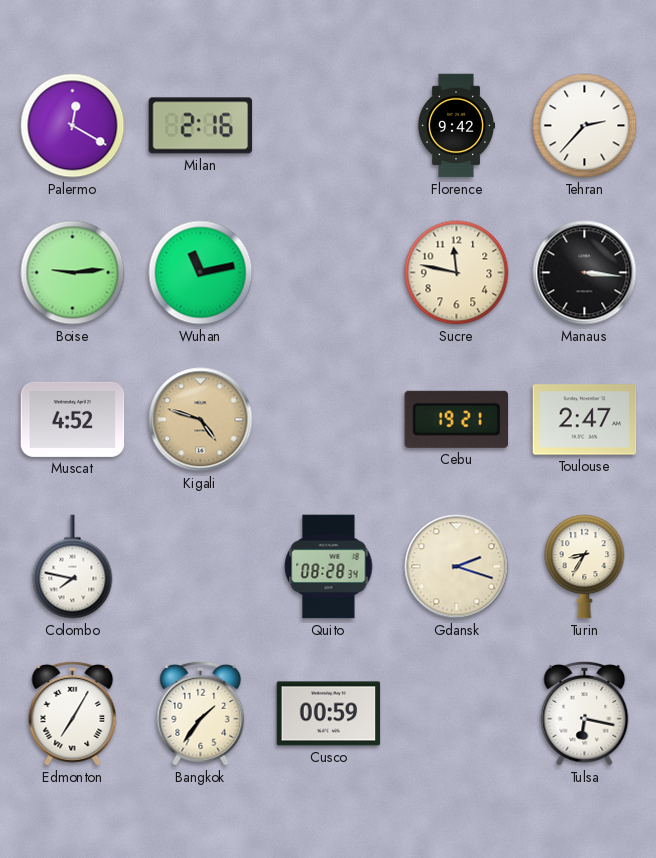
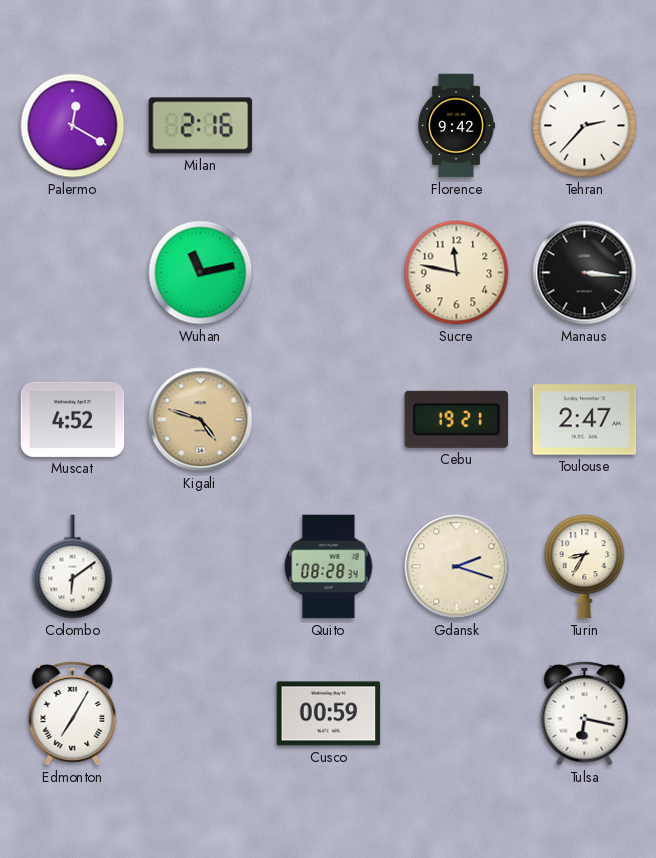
Boise: 9:14 -> none
Colombo: 7:47 -> 6:09
Bangkok: 1:36 -> none
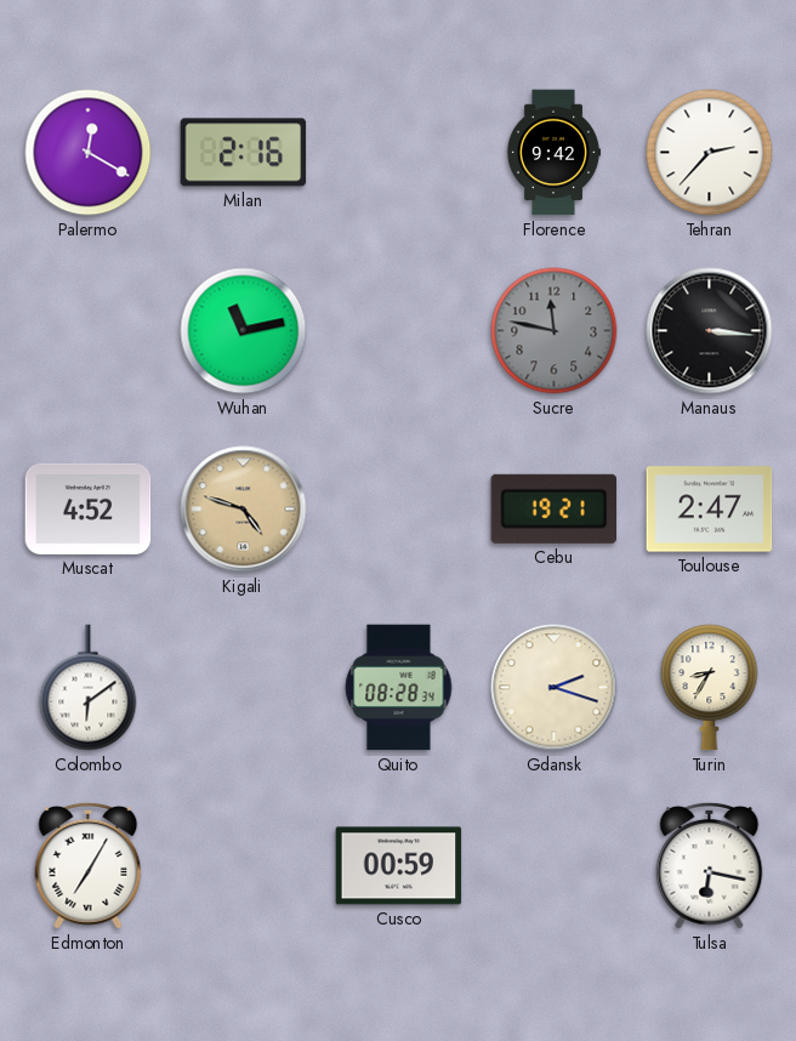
Sucre dial: cream -> grey
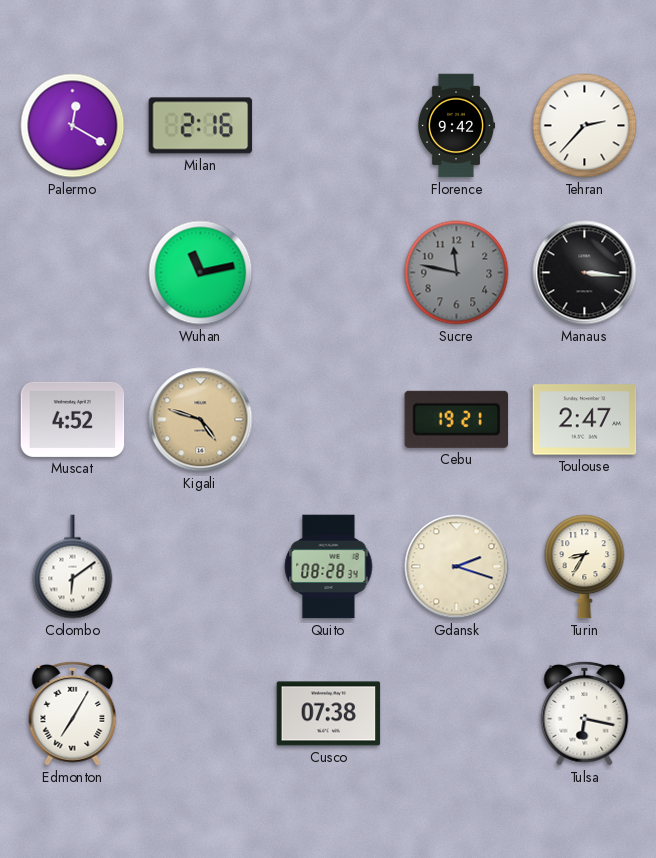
Cusco: 00:59 -> 07:38
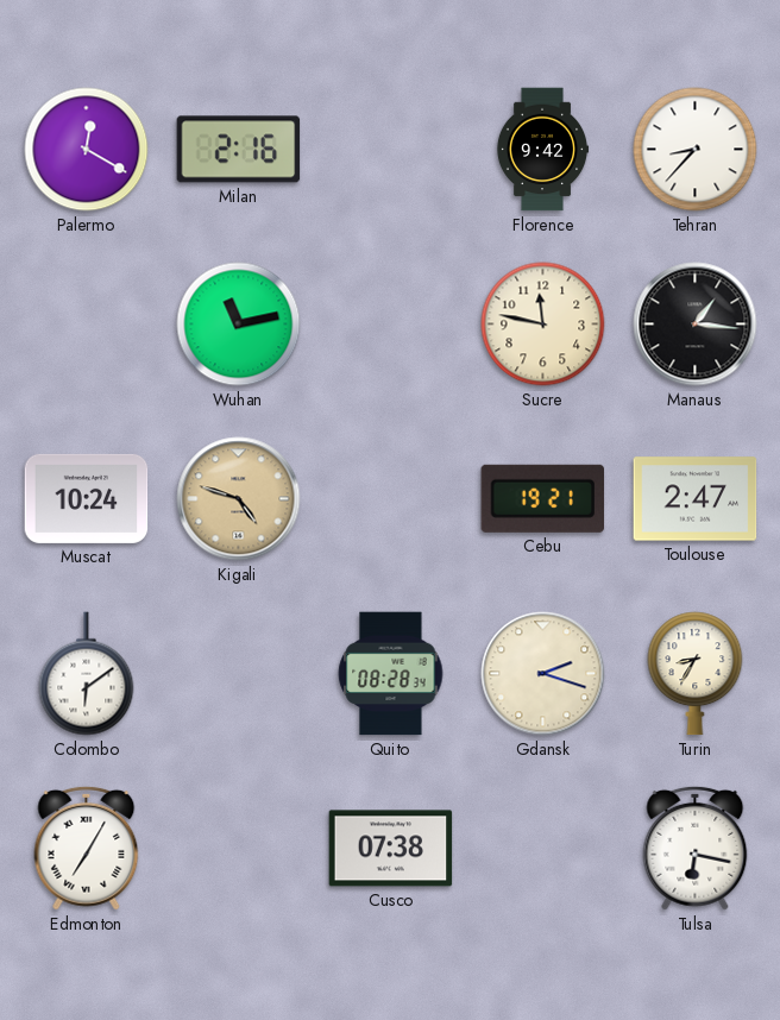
Tehran: 2:37 -> 8:37
Sucre dial: grey -> cream
Manaus: 3:16 -> 1:16
Muscat: 4:52 -> 10:24
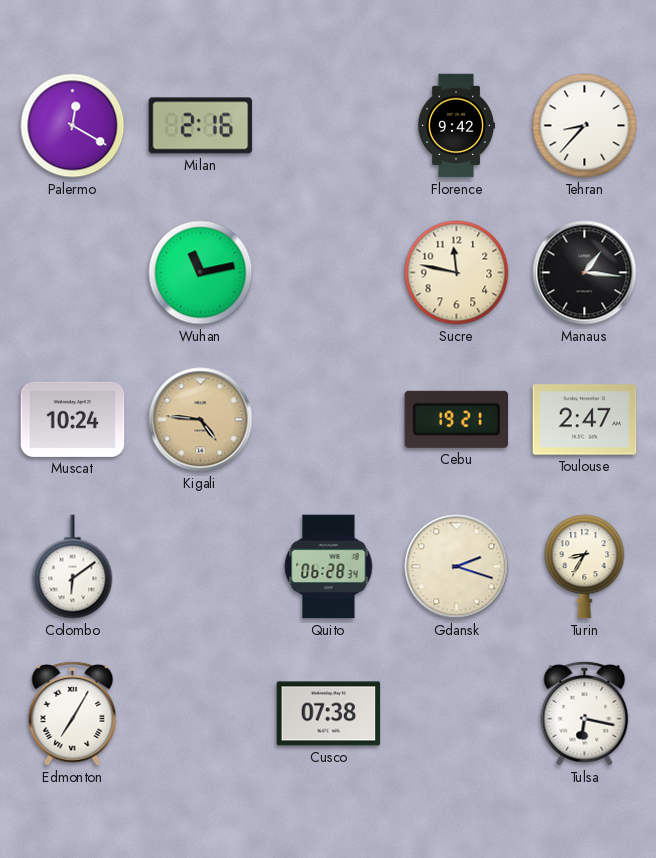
Kigali: 4:48 -> 4:46
Quito: 08:28 -> 06:28
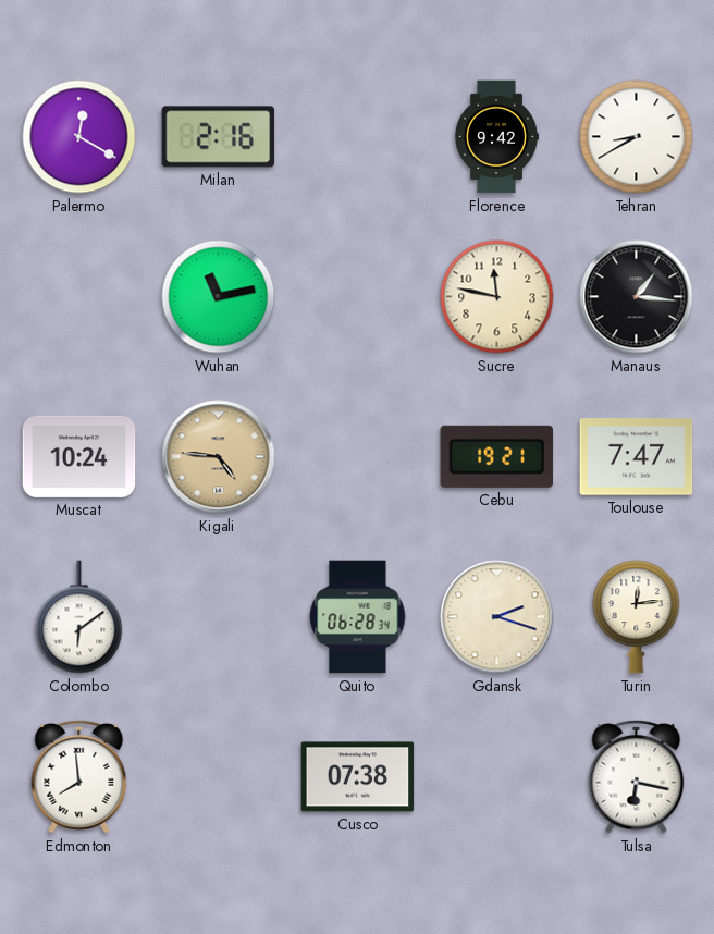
Tehran: 8:37 -> 8:40
Toulouse: 2:47 -> 7:47
Turin: 8:35 -> 12:14
Edmonton: 7:05 -> 7:59
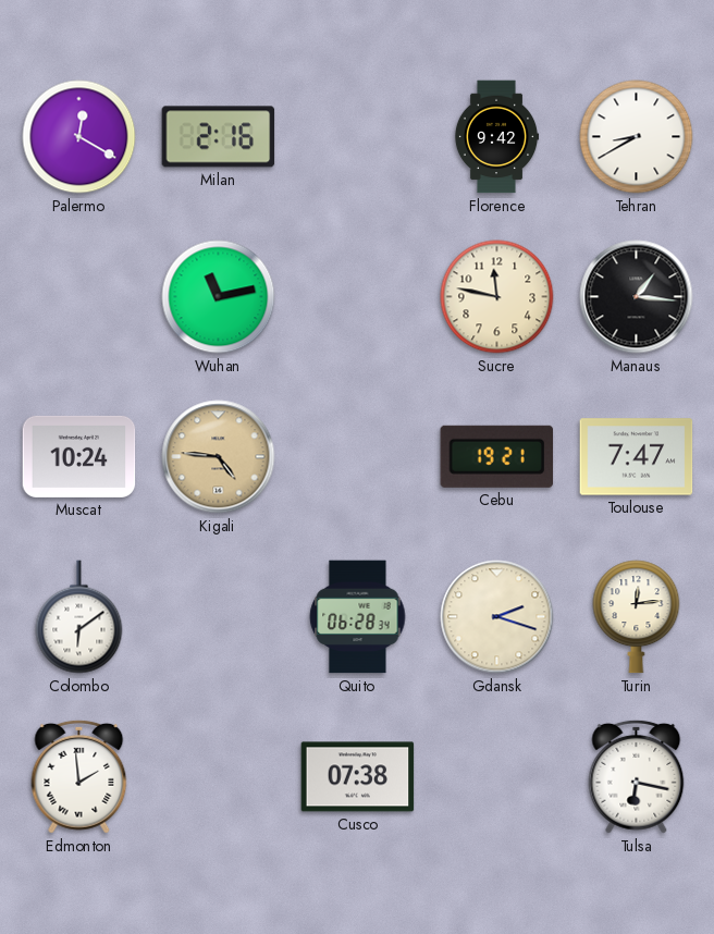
Edmonton: 7:59 -> 1:59
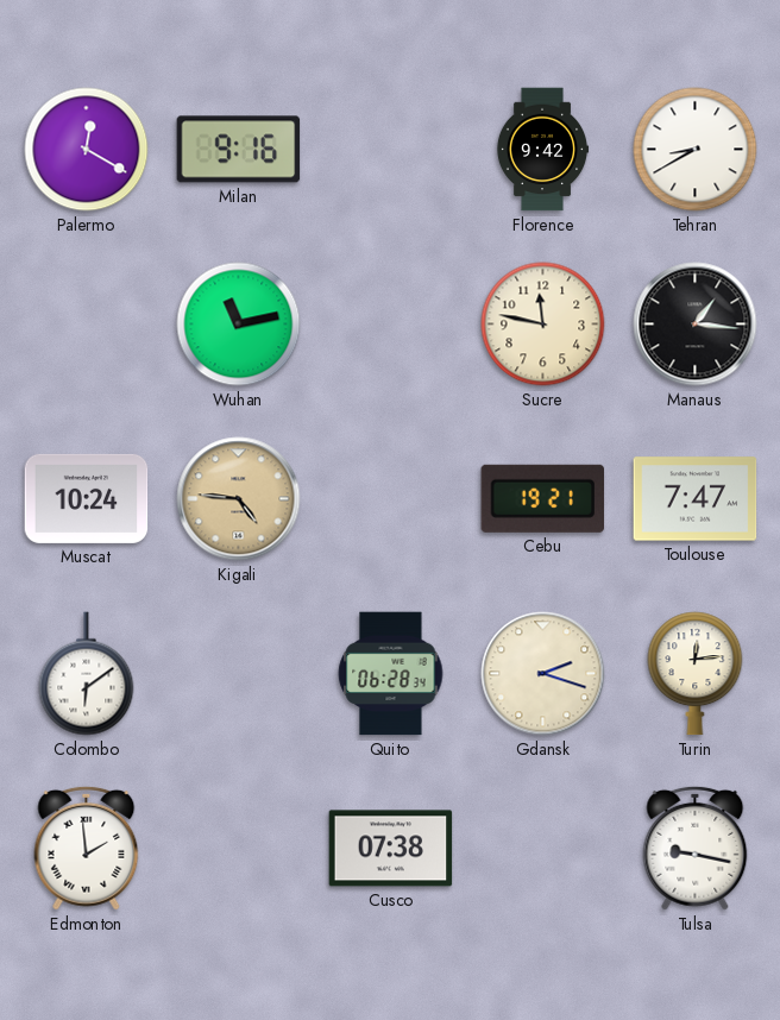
Milan: 2:16 -> 9:16
Tulsa: 6:17 -> 9:17
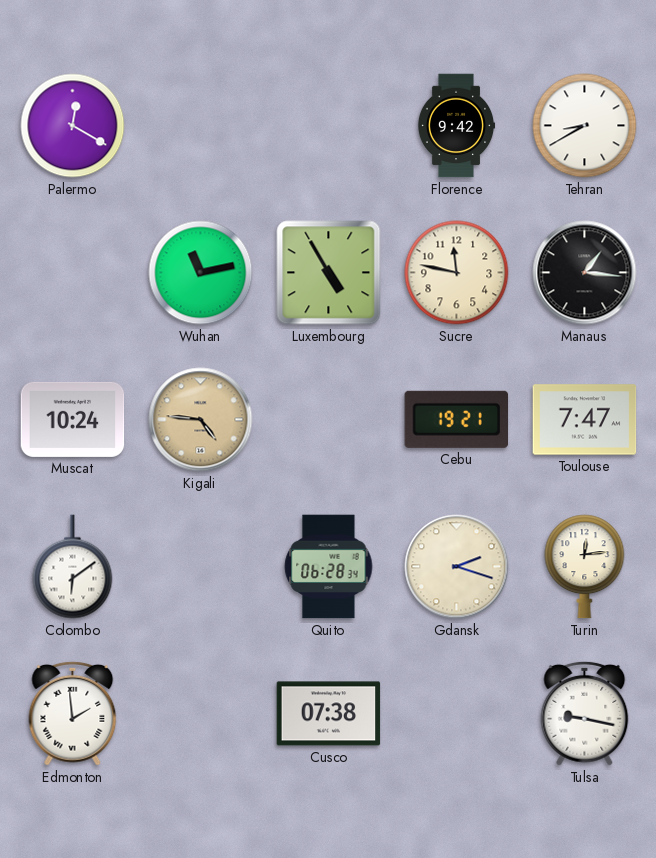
Milan: 9:16 -> none
Luxembourg: none -> 4:55
